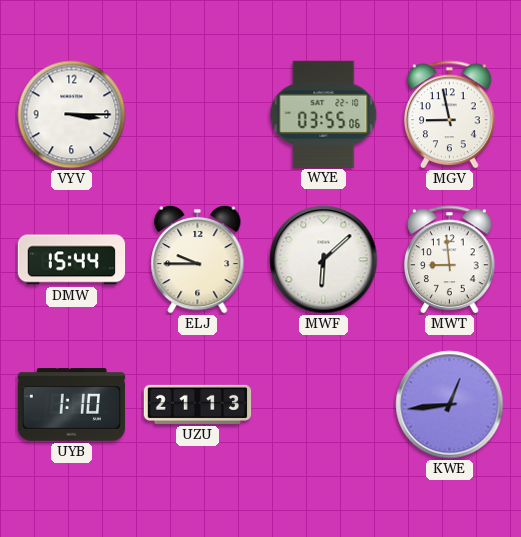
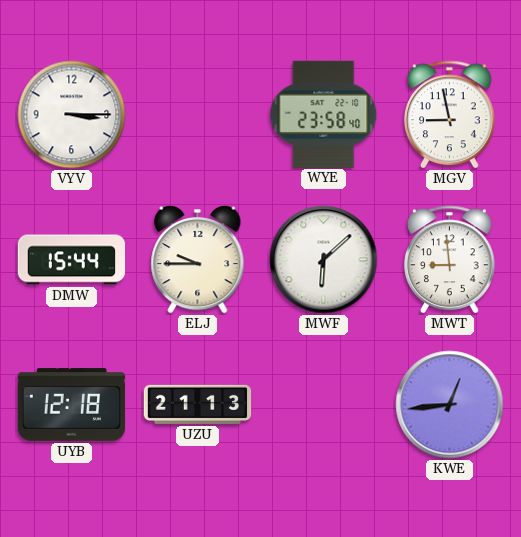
WYE: 03:55 -> 23:58
UYB: 1:10 -> 12:18
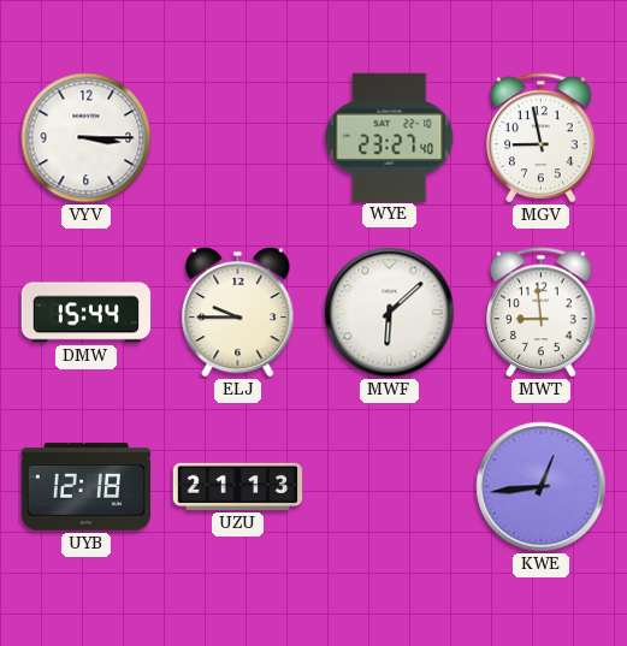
WYE: 23:58 -> 23:27
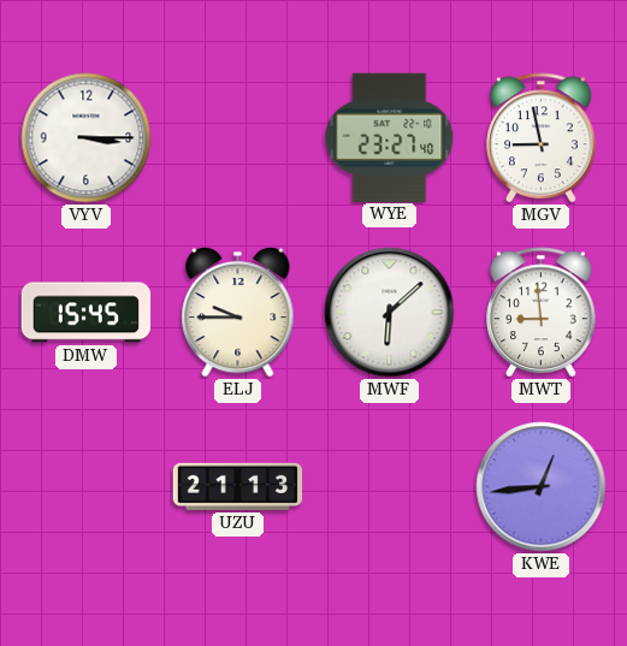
DMW: 15:44 -> 15:45
UYB: 12:18 -> none
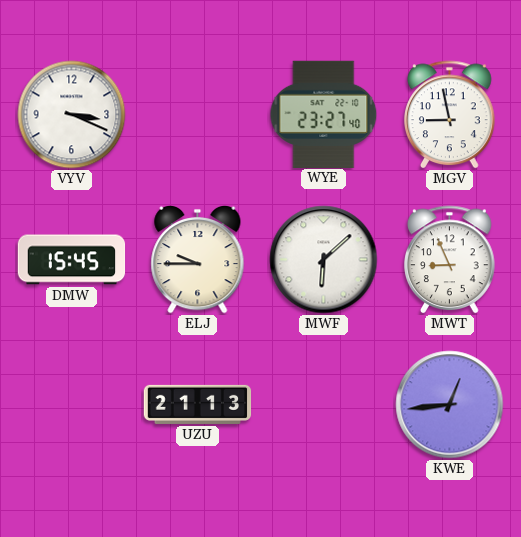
VYV: 3:15 -> 3:19
MWT: 8:59 -> 8:56
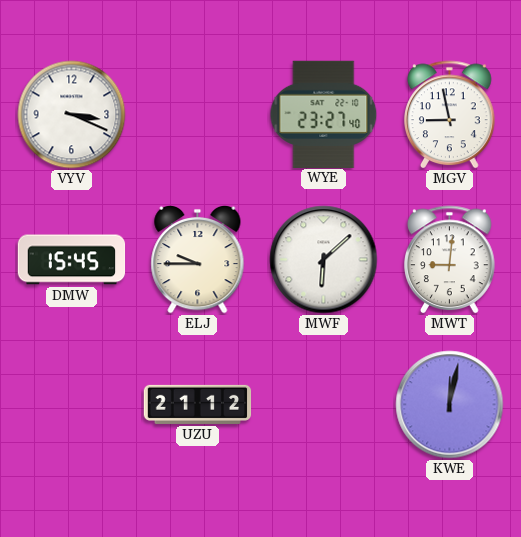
MWT: 8:56 -> 9:01
UZU: 21:13 -> 21:12
KWE: 12:44 -> 12:02
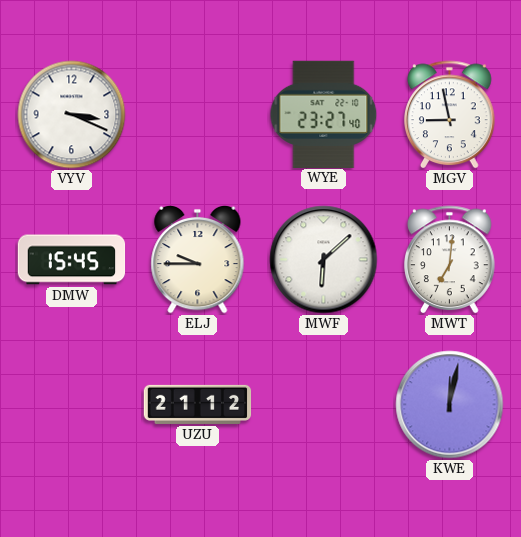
MWT: 9:01 -> 7:01
